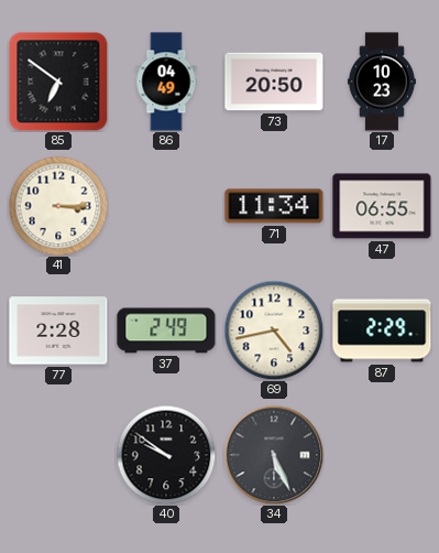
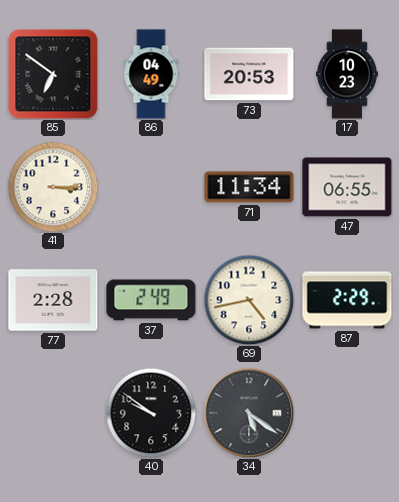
73: 20:50 -> 20:53
34: 5:26 -> 5:21
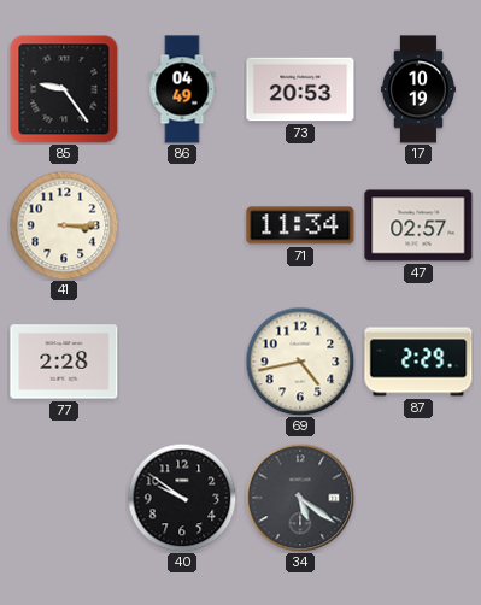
85: 6:51 -> 9:24
17: 10:23 -> 10:19
47: 06:55 -> 02:57
37: 2:49 -> none
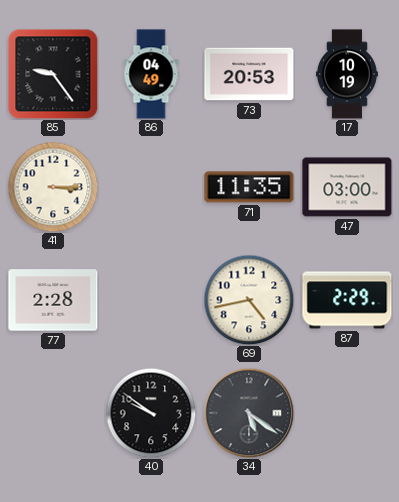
71: 11:34 -> 11:35
47: 02:57 -> 03:00
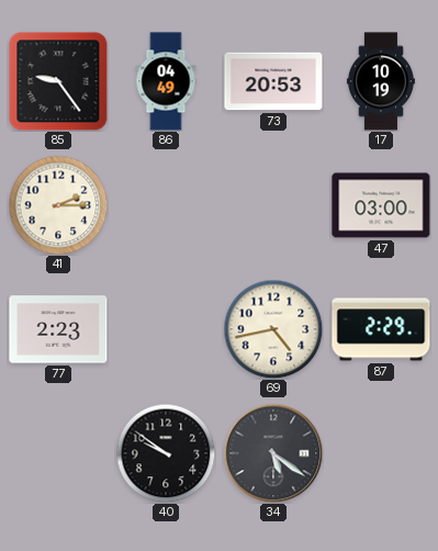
41: 3:15 -> 2:15
71: 11:35 -> none
77: 2:28 -> 2:23
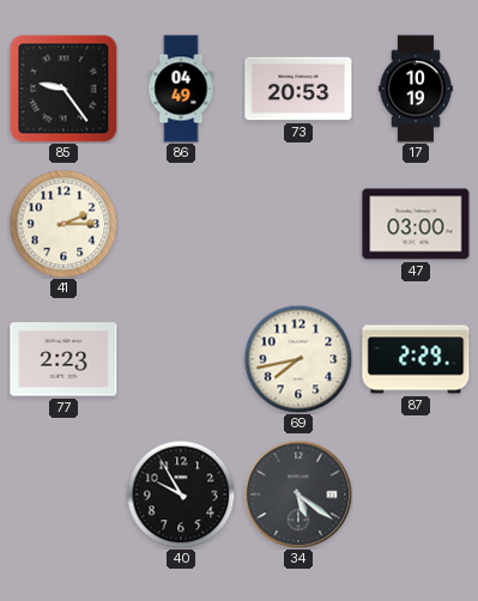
69: 4:43 -> 7:43
40: 9:51 -> 9:55
